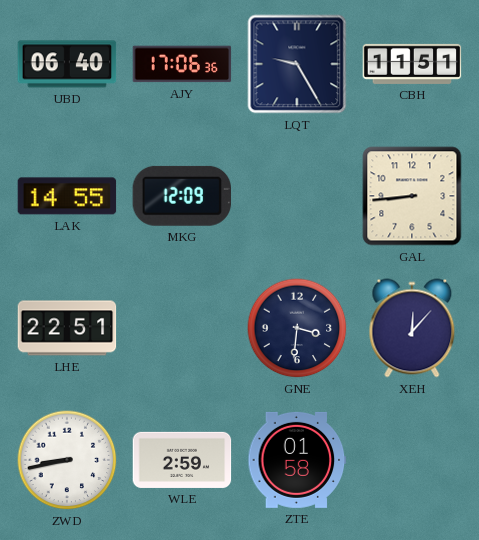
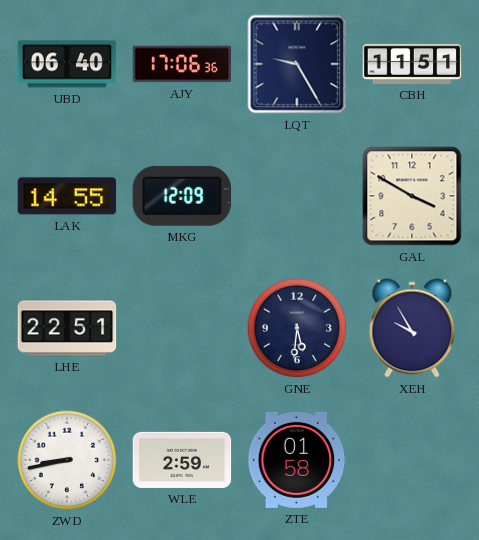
GAL: 8:44 -> 3:50
GNE: 3:31 -> 5:31
XEH: 12:07 -> 9:55
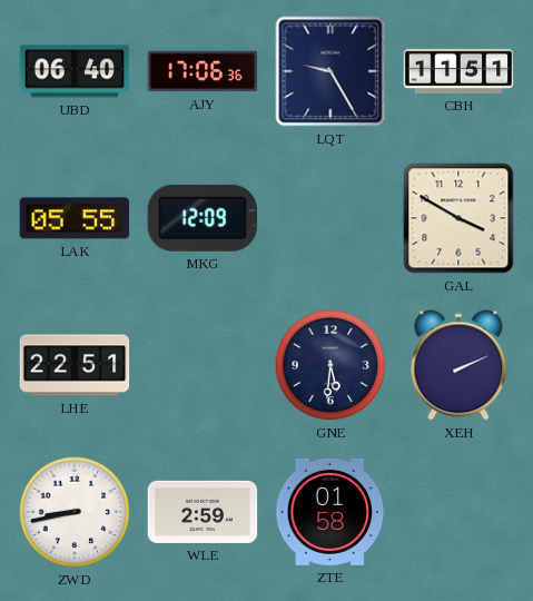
LAK: 14:55 -> 05:55
XEH: 9:55 -> 2:11
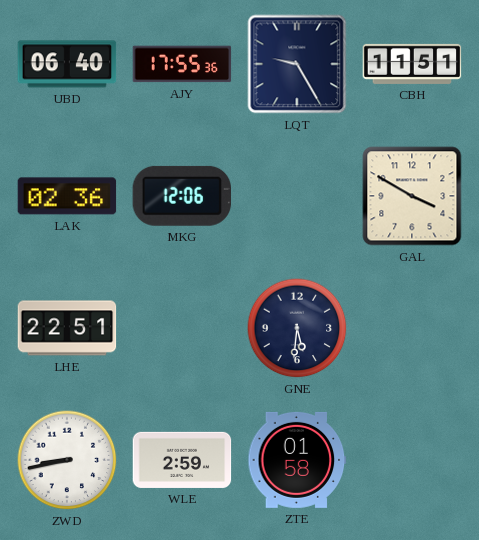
AJY: 17:06 -> 17:55
LAK: 05:55 -> 02:36
MKG: 12:09 -> 12:06
XEH: 2:11 -> none
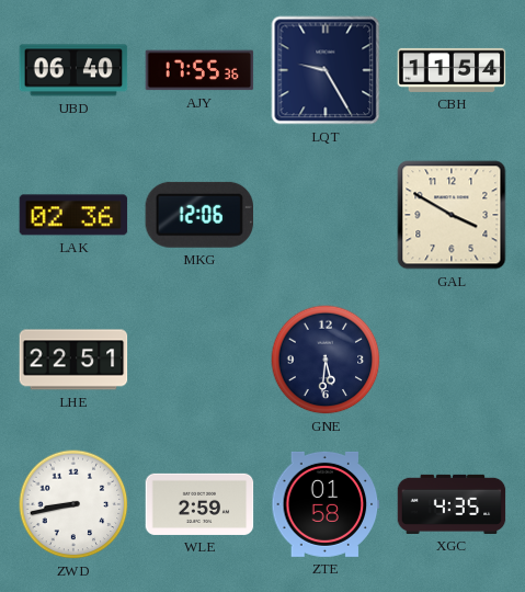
CBH: 11:51 -> 11:54
XGC: none -> 4:35
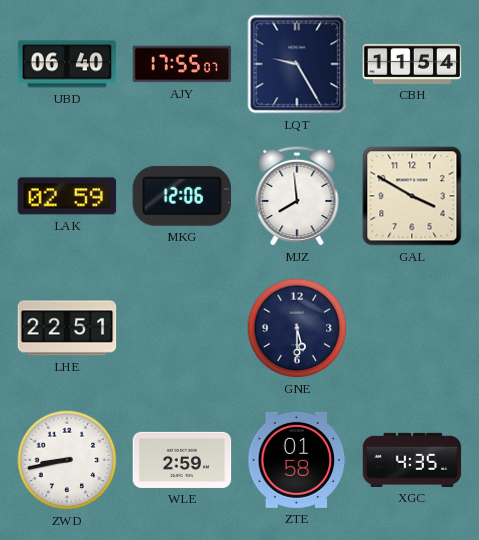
AJY: 17:55:36 -> 17:55:07
LAK: 02:36 -> 02:59
MJZ: none -> 7:59
GNE: 5:31 -> 5:30
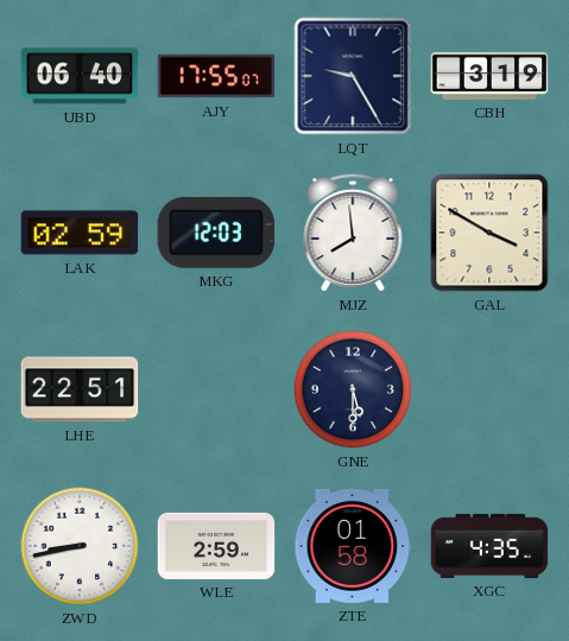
CBH: 11:54 -> 3:19
MKG: 12:06 -> 12:03
